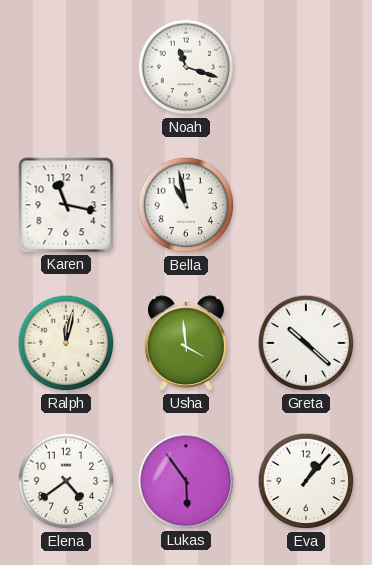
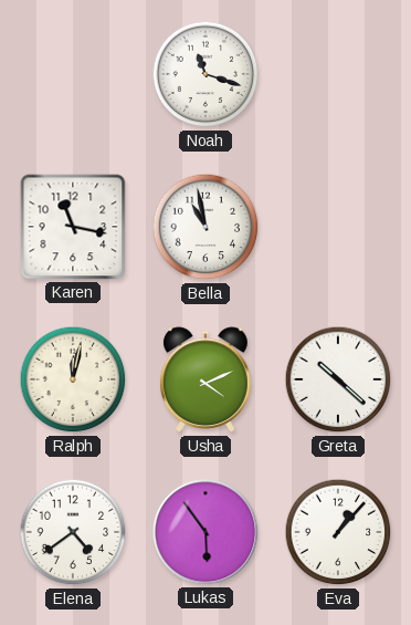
Usha: 3:59 -> 4:11
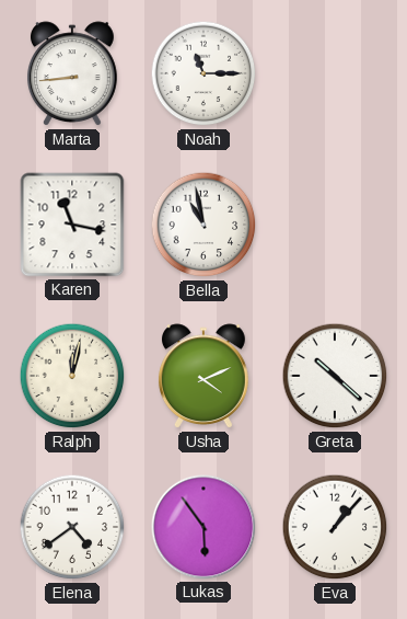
Marta: none -> 8:44
Noah: 11:18 -> 11:15
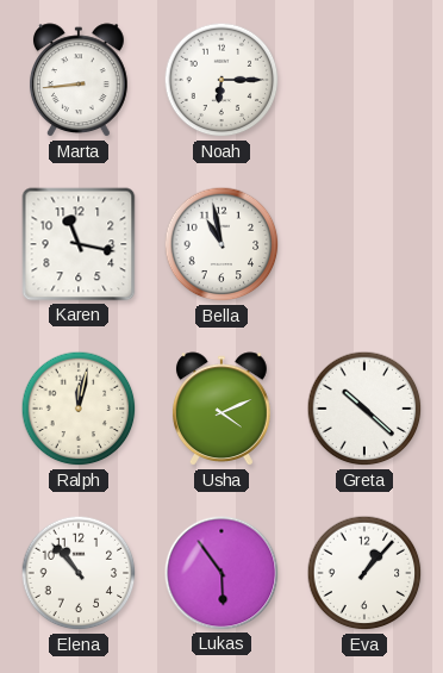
Noah: 11:15 -> 6:15
Elena: 4:39 -> 10:53
